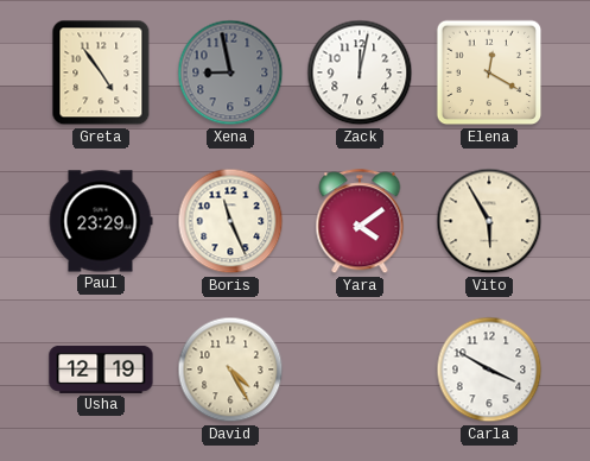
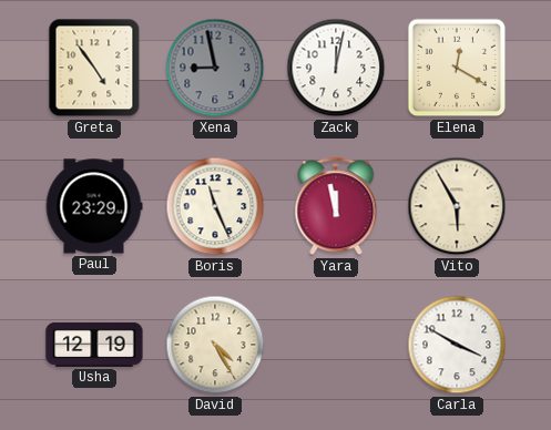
Yara: 4:09 -> 11:58
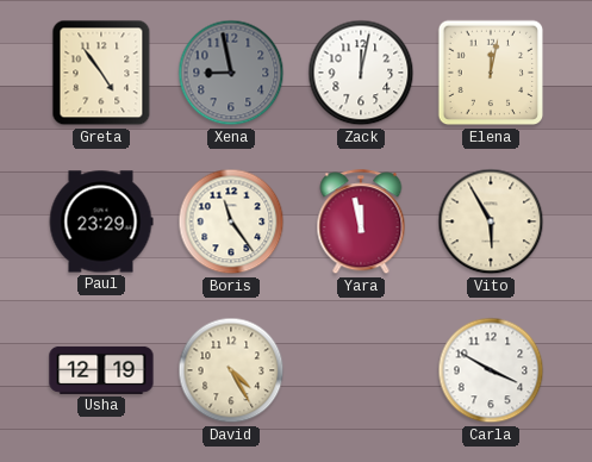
Elena: 12:20 -> 12:02
Boris: 11:26 -> 11:24
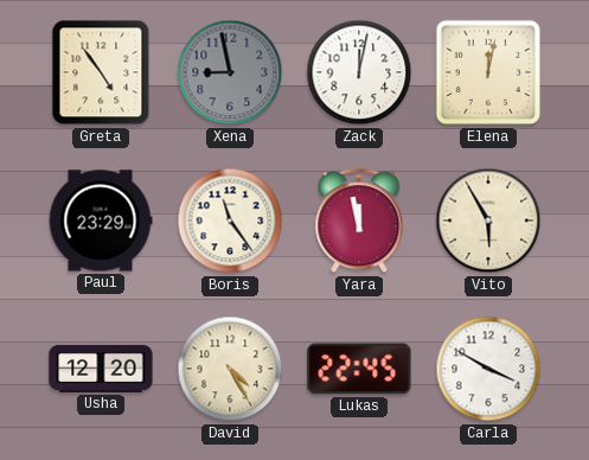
Usha: 12:19 -> 12:20
Lukas: none -> 22:45
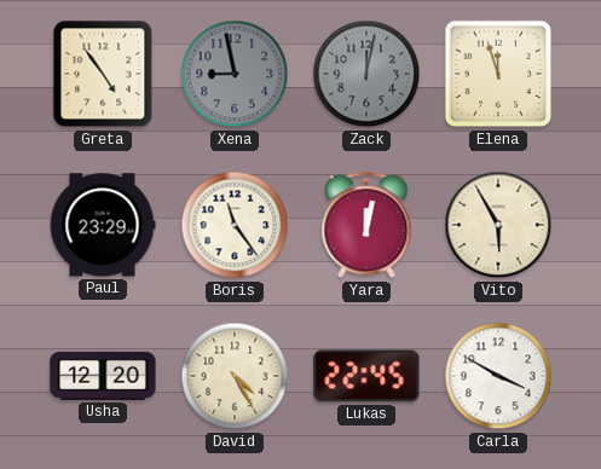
Zack dial: white -> grey
Elena: 12:02 -> 11:57
Yara: 11:58 -> 12:02
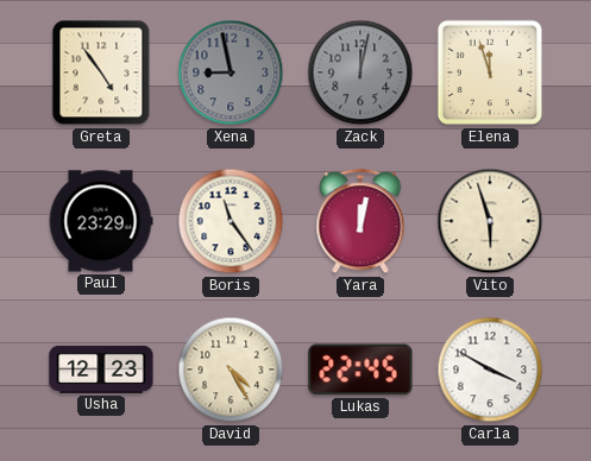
Vito: 5:55 -> 5:57
Usha: 12:20 -> 12:23
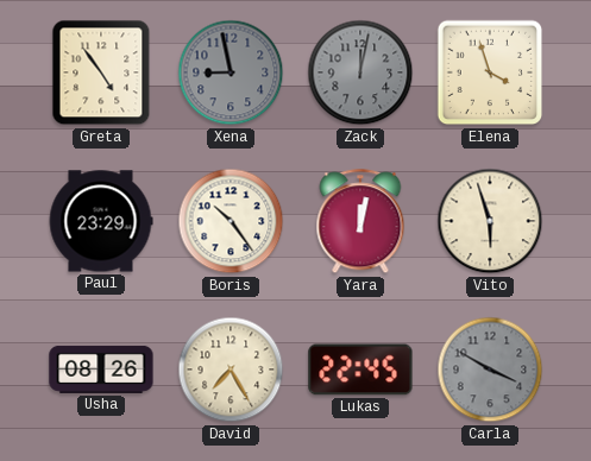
Elena: 11:57 -> 3:57
Boris: 11:24 -> 10:24
Usha: 12:23 -> 08:26
David: 4:25 -> 7:25
Carla dial: white -> grey
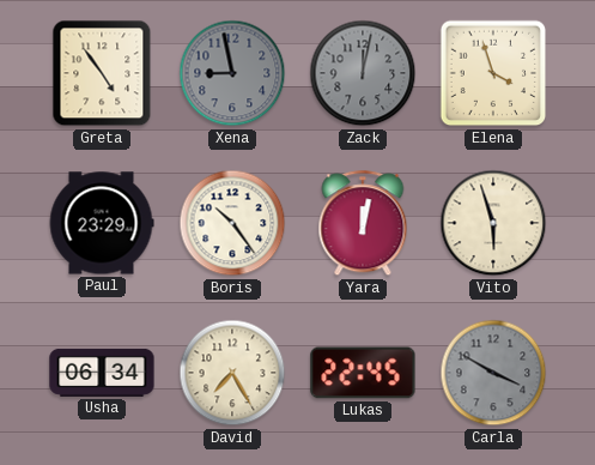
Usha: 08:26 -> 06:34
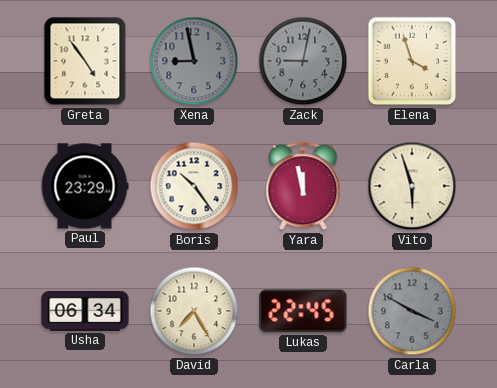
Zack: 12:02 -> 9:02
Yara: 12:02 -> 11:58
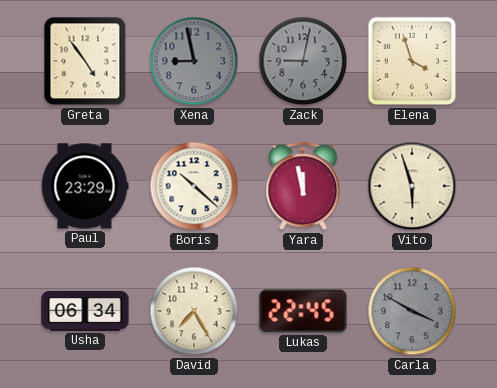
Boris: 10:24 -> 10:22
